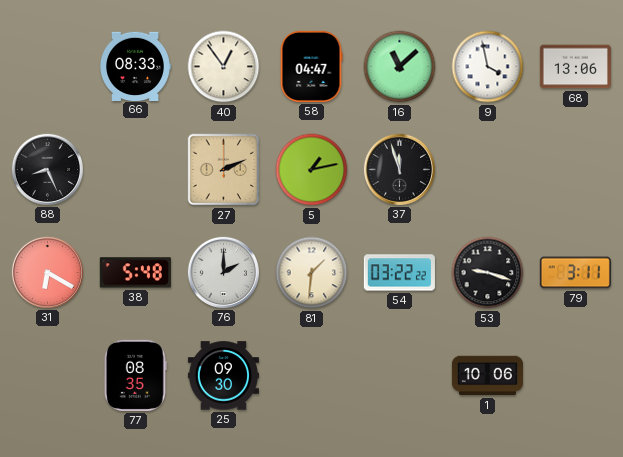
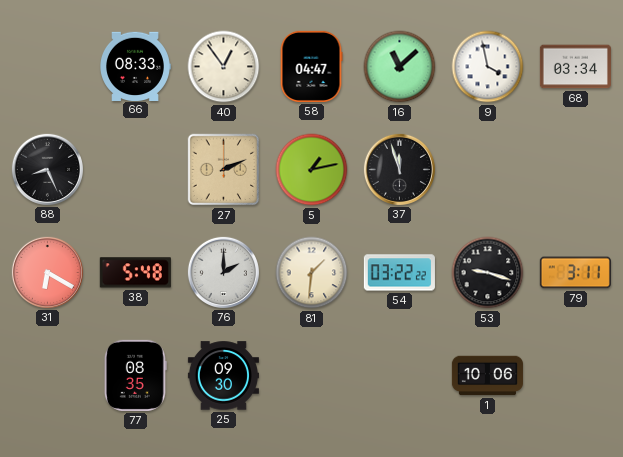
68: 13:06 -> 03:34
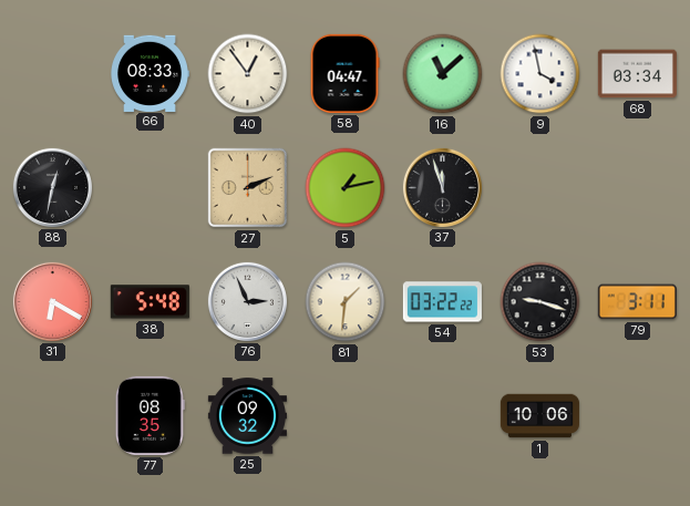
88: 8:26 -> 12:32
76: 2:00 -> 2:56
25: 09:30 -> 09:32
